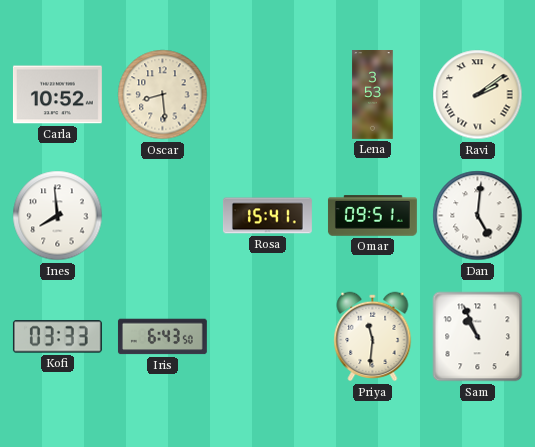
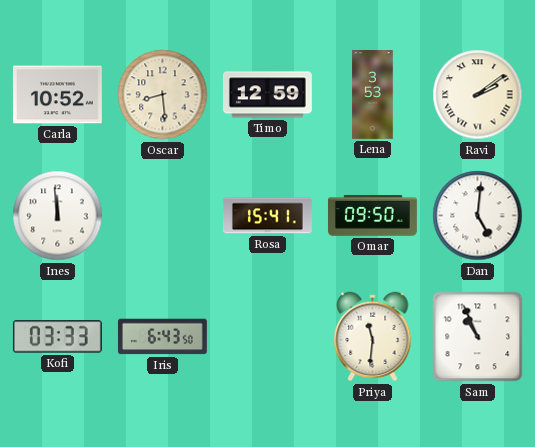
Timo: none -> 12:59
Ines: 7:59 -> 11:59
Omar: 09:51 -> 09:50
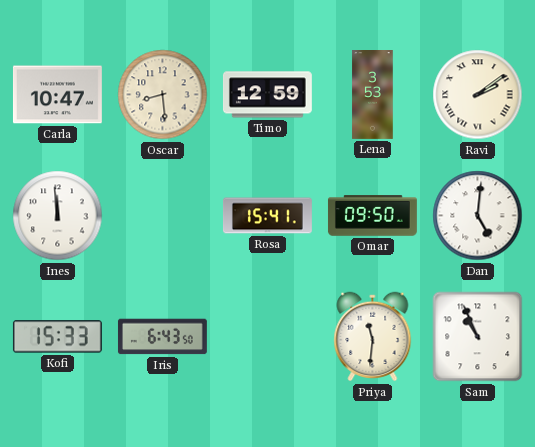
Carla: 10:52 -> 10:47
Kofi: 03:33 -> 15:33
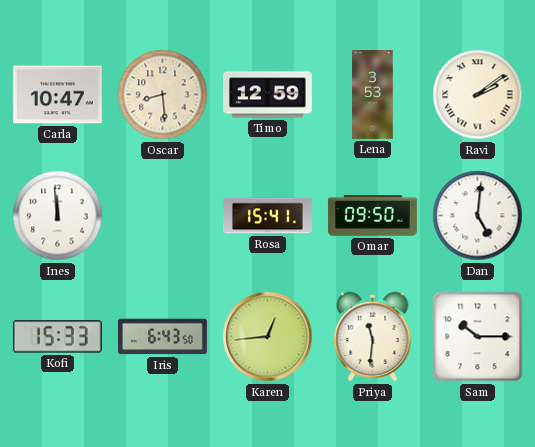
Karen: none -> 12:44
Sam: 10:56 -> 10:15
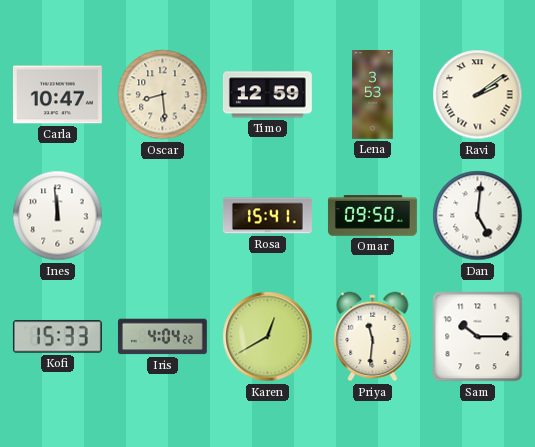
Iris: 6:43 -> 4:04
Karen: 12:44 -> 12:40
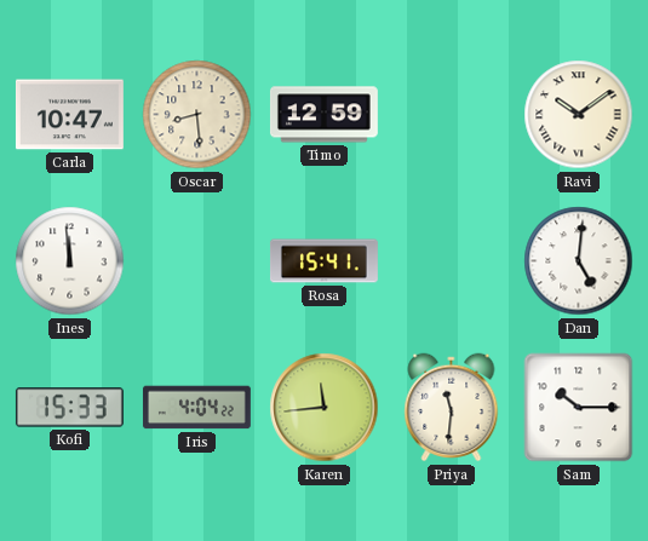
Lena: 3:53 -> none
Ravi: 2:09 -> 10:09
Omar: 09:50 -> none
Karen: 12:40 -> 11:44
